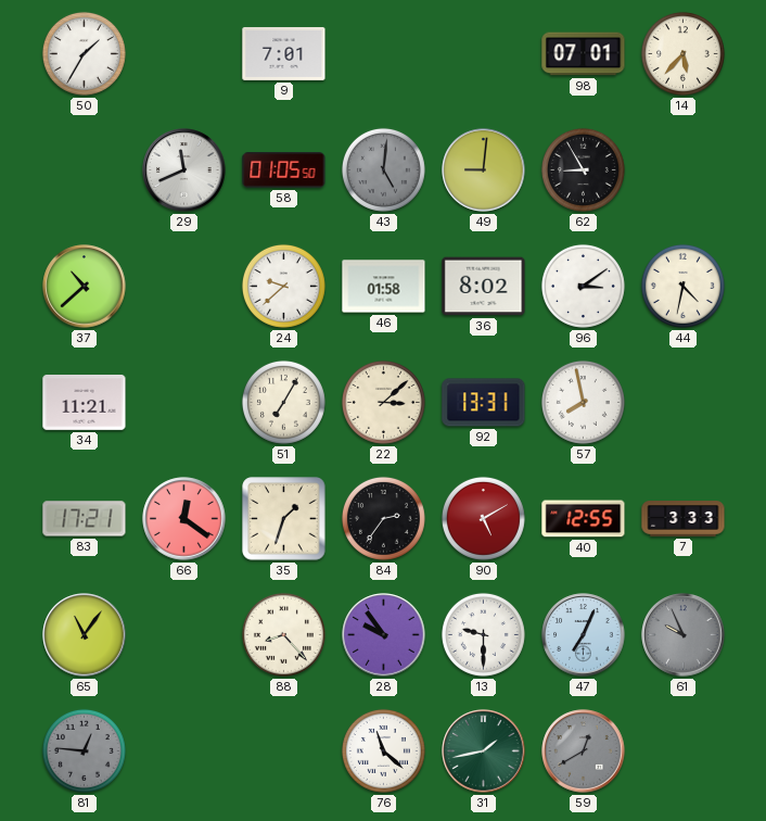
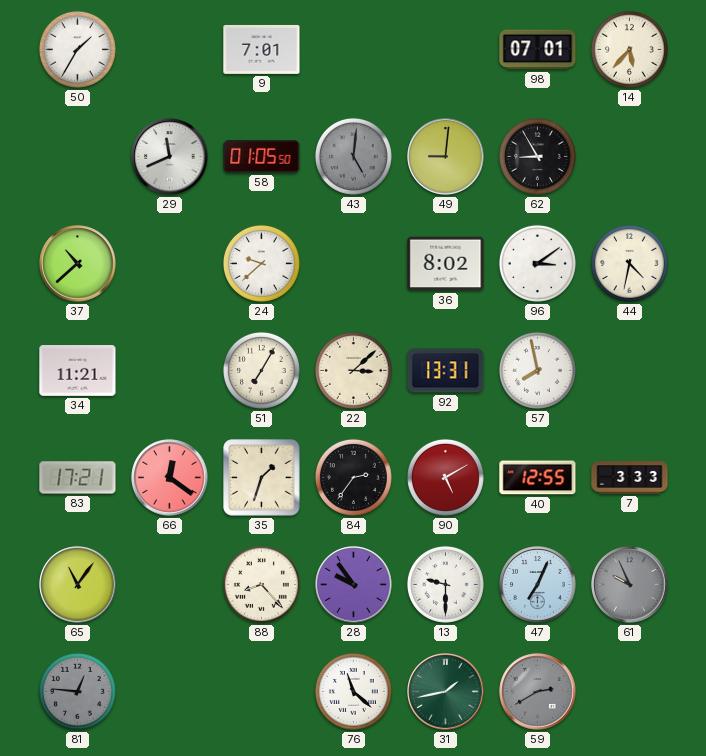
46: 01:58 -> none
59: 12:40 -> 2:40
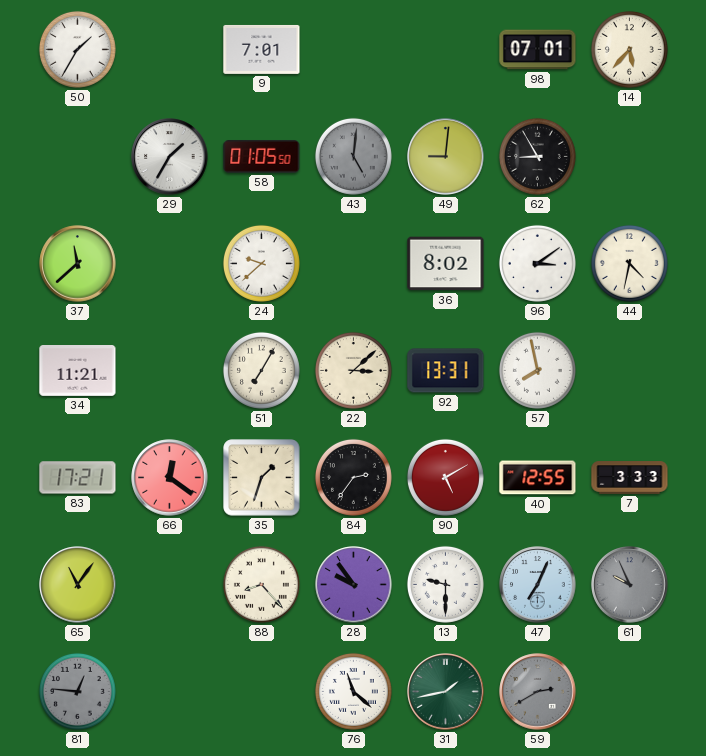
29: 11:41 -> 1:35
37: 10:38 -> 11:38
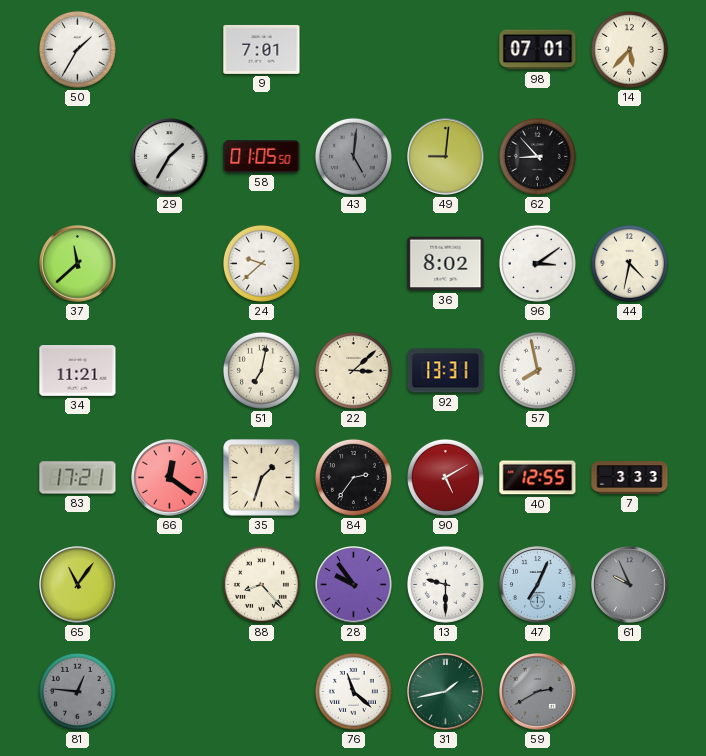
62: 8:55 -> 8:53
51: 7:05 -> 7:02
